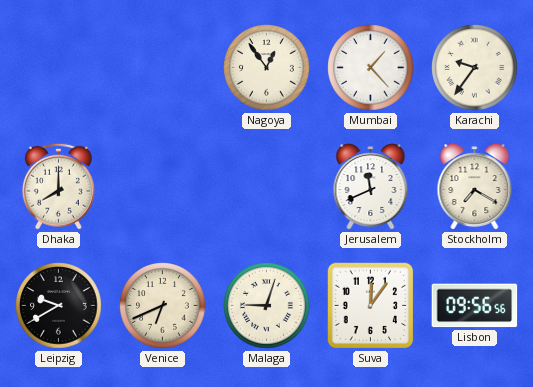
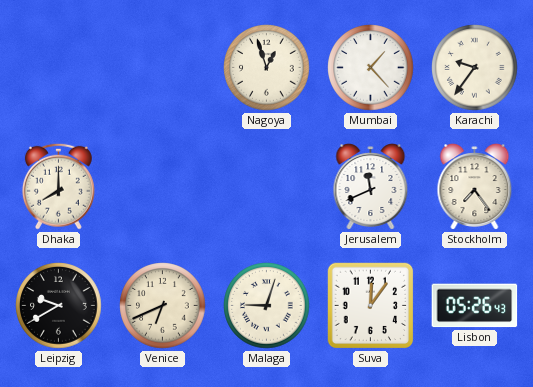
Nagoya: 12:54 -> 12:57
Stockholm: 7:20 -> 7:24
Lisbon: 09:56 -> 05:26
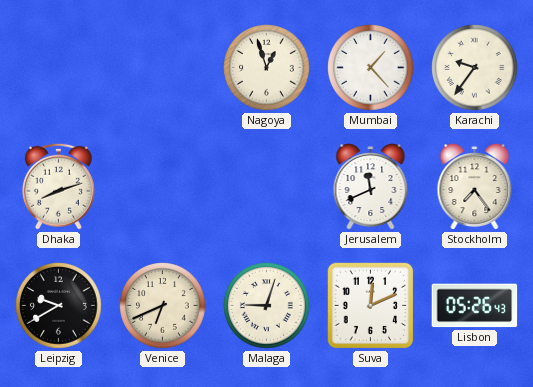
Dhaka: 8:00 -> 8:12
Suva: 12:06 -> 12:11
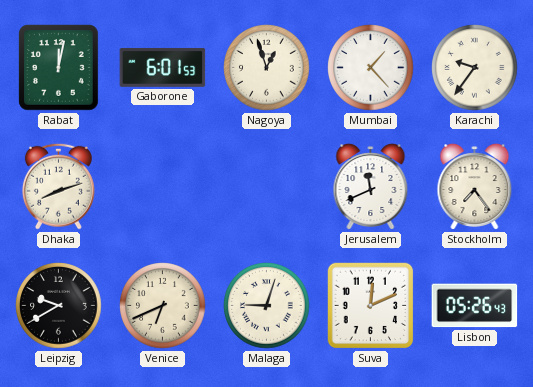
Rabat: none -> 12:02
Gaborone: none -> 6:01
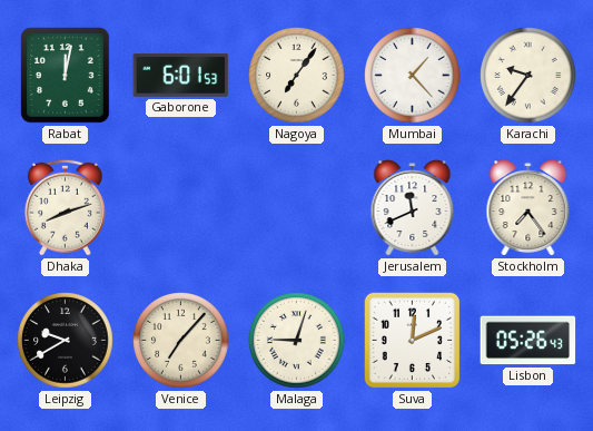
Nagoya: 12:57 -> 7:06
Venice: 6:41 -> 7:07
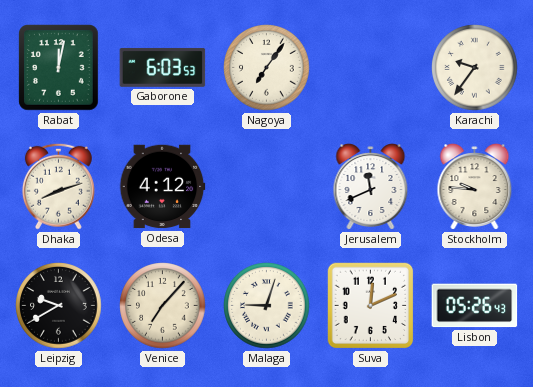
Gaborone: 6:01 -> 6:03
Mumbai: 1:23 -> none
Odesa: none -> 4:12
Stockholm: 7:24 -> 9:46
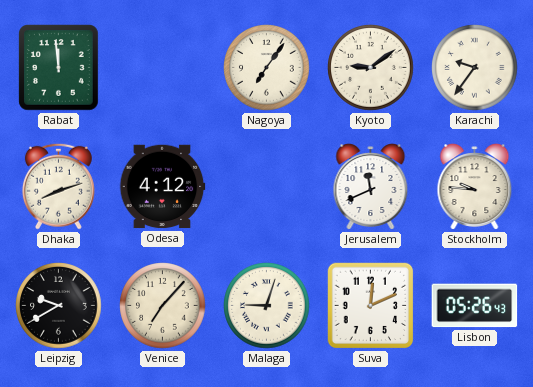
Rabat: 12:02 -> 11:59
Gaborone: 6:03 -> none
Kyoto: none -> 9:09
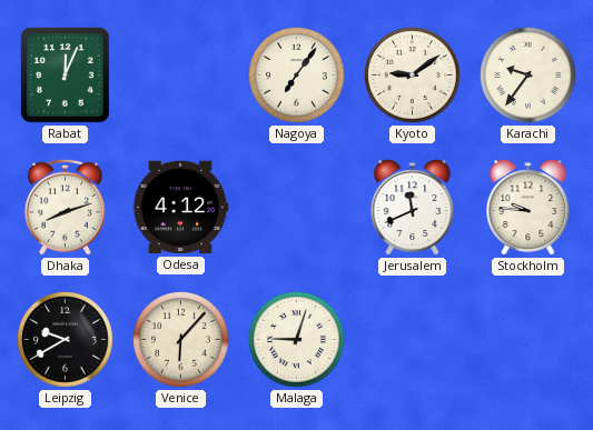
Rabat: 11:59 -> 12:04
Venice: 7:07 -> 6:07
Suva: 12:11 -> none
Lisbon: 05:26 -> none
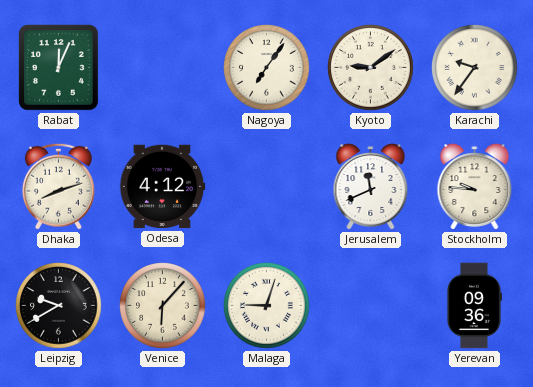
Yerevan: none -> 09:36
